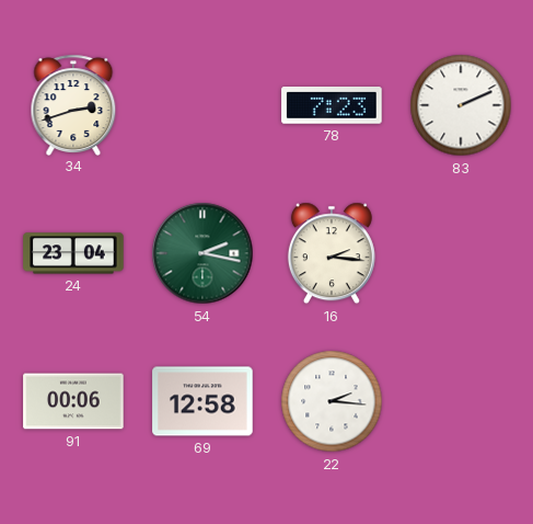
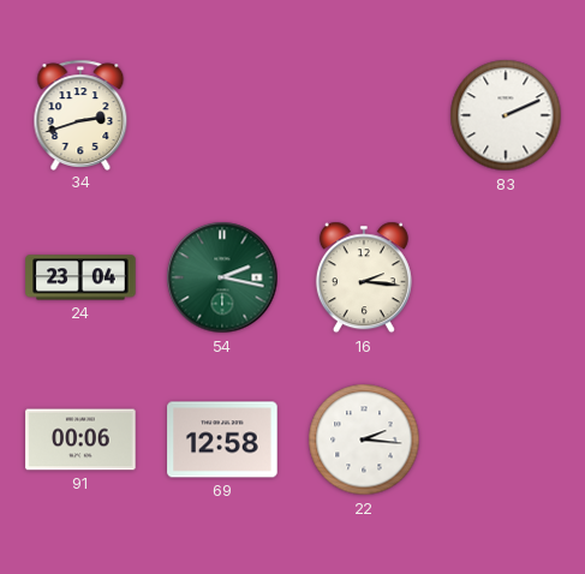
78: 7:23 -> none
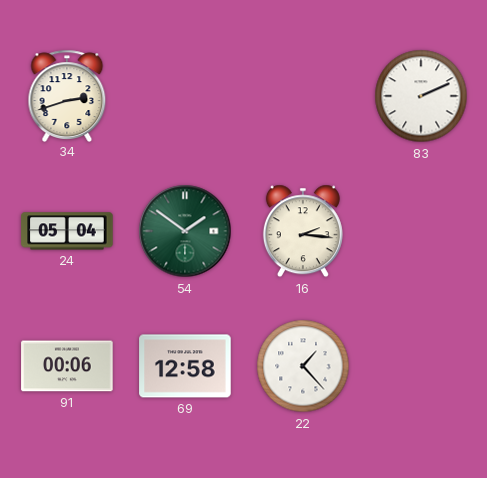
24: 23:04 -> 05:04
54: 2:17 -> 1:51
22: 2:16 -> 1:23
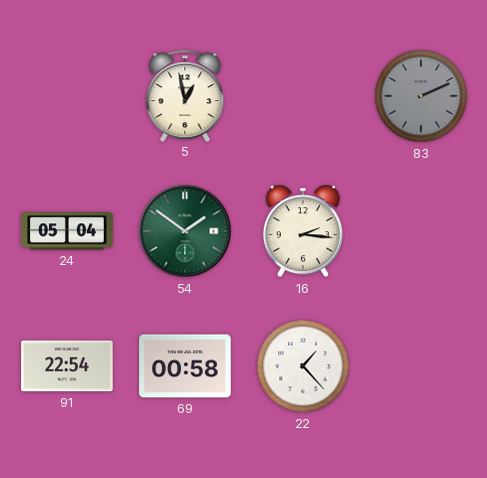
34: 2:42 -> none
5: none -> 12:58
83 dial: white -> grey
91: 00:06 -> 22:54
69: 12:58 -> 00:58
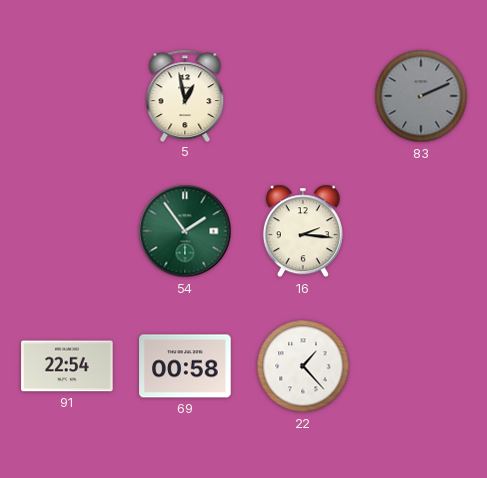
24: 05:04 -> none
54: 1:51 -> 1:54
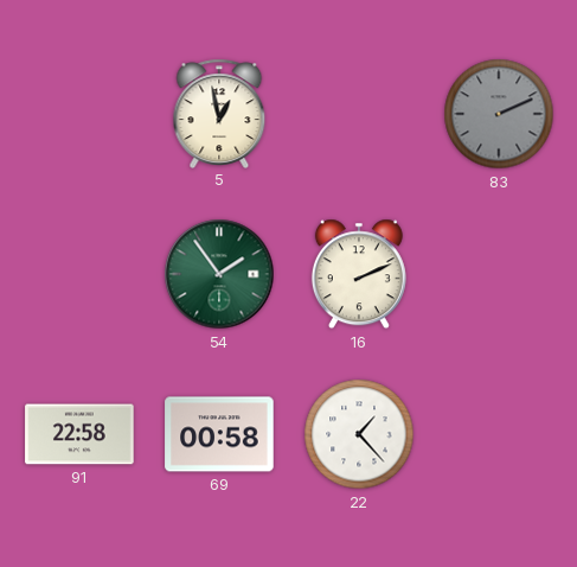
16: 2:16 -> 2:11
91: 22:54 -> 22:58
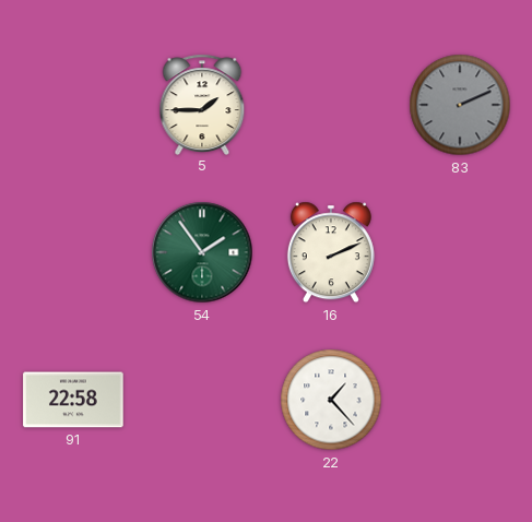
5: 12:58 -> 1:45
69: 00:58 -> none
